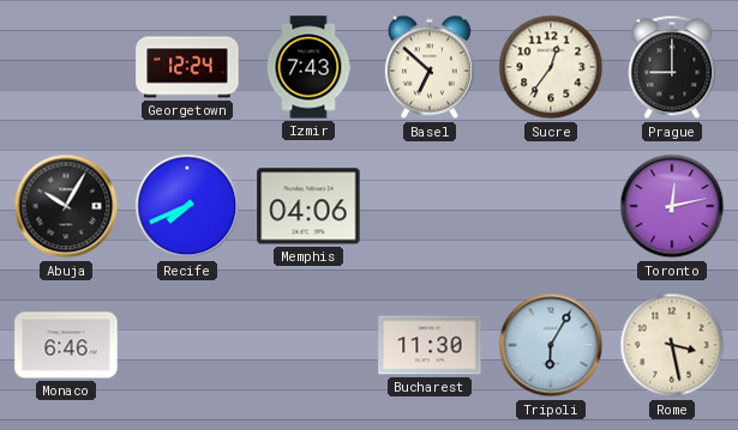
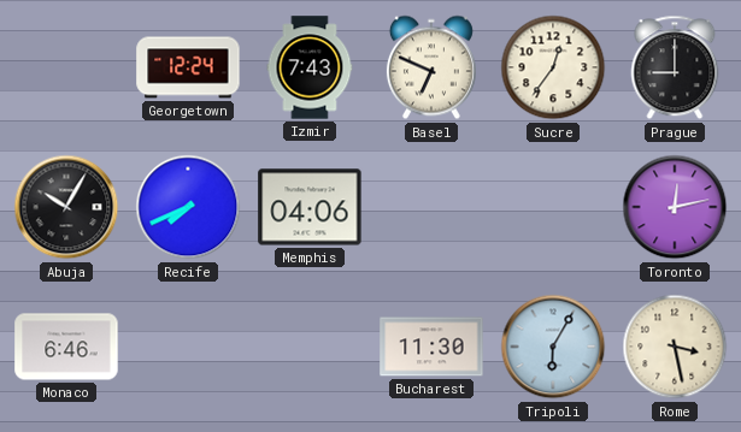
Basel: 6:52 -> 6:49
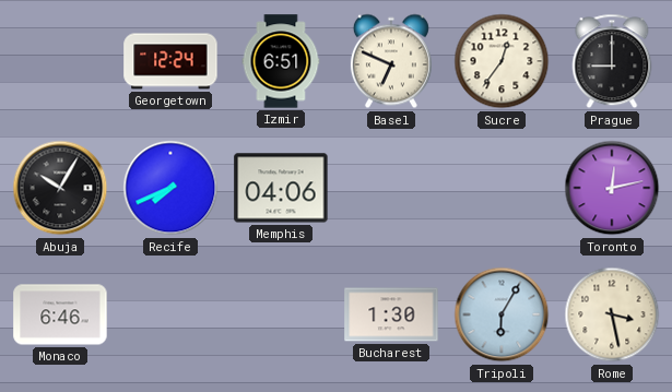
Izmir: 7:43 -> 6:51
Bucharest: 11:30 -> 1:30
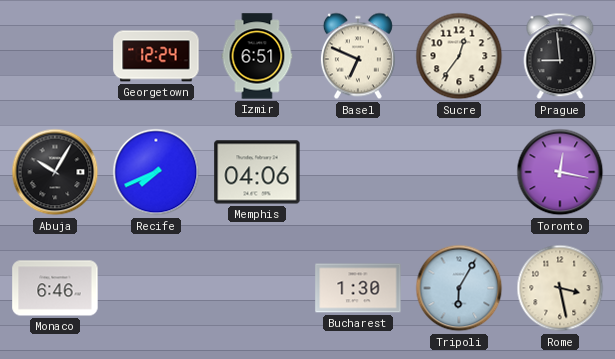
Prague: 9:00 -> 8:59
Toronto: 12:13 -> 12:17
